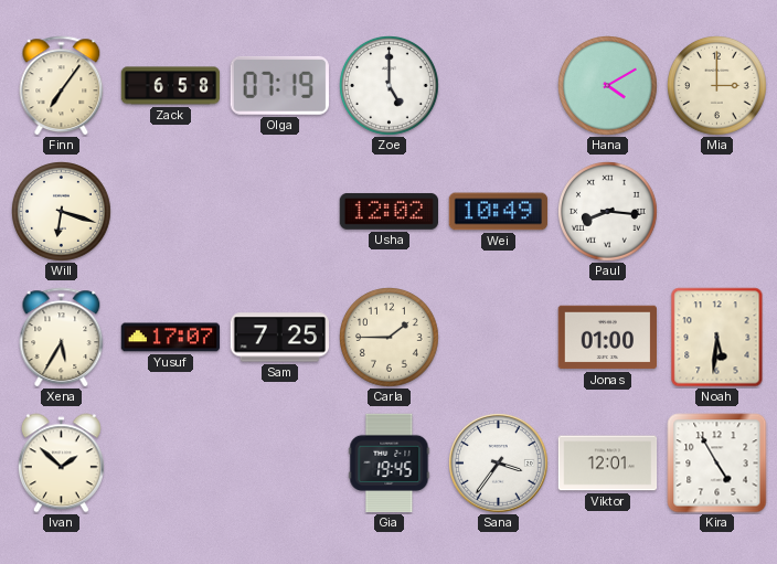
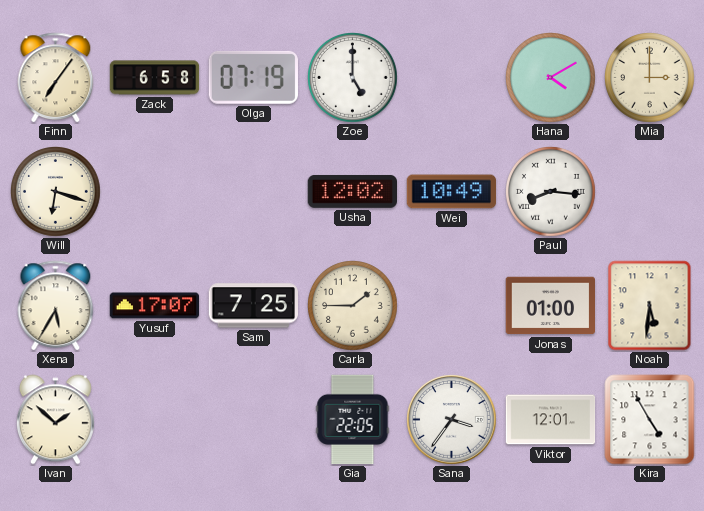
Gia: 19:45 -> 22:05
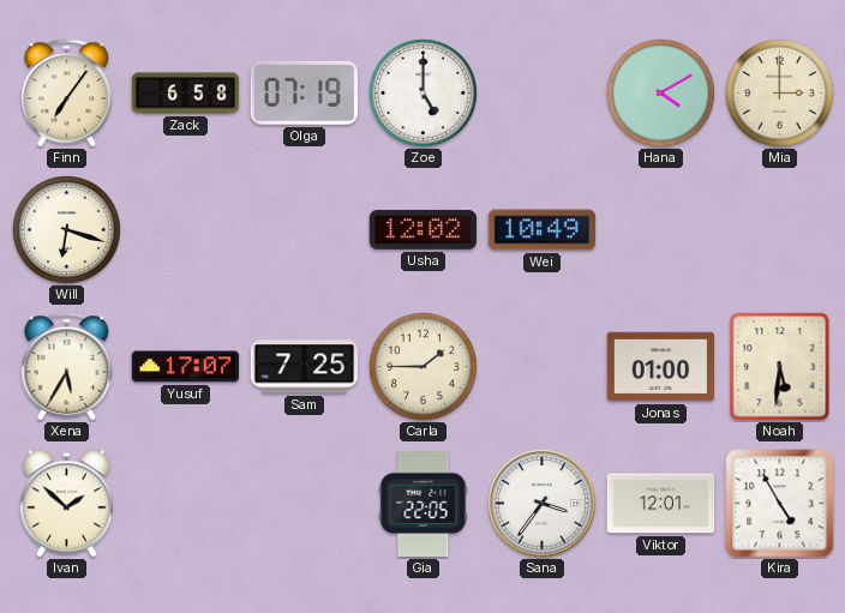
Paul: 8:16 -> none
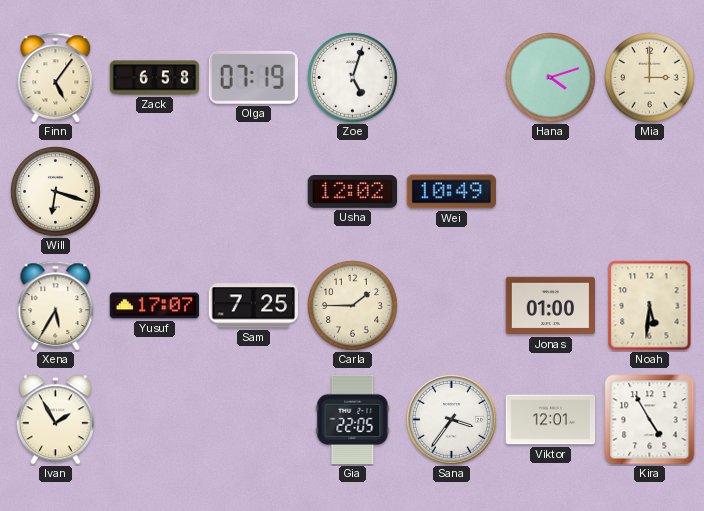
Finn: 7:06 -> 5:06
Zoe: 5:00 -> 5:03
Hana: 4:10 -> 4:12
Ivan: 1:52 -> 1:55
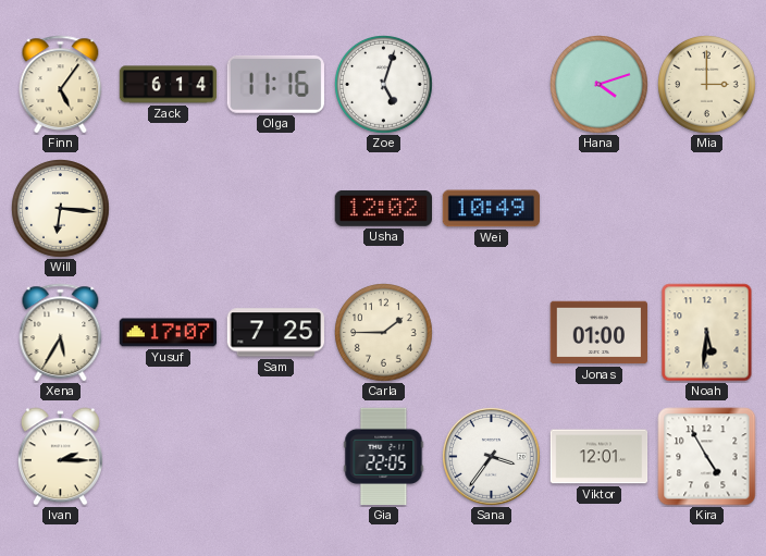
Zack: 6:58 -> 6:14
Olga: 07:19 -> 11:16
Will: 6:18 -> 6:16
Ivan: 1:55 -> 2:15
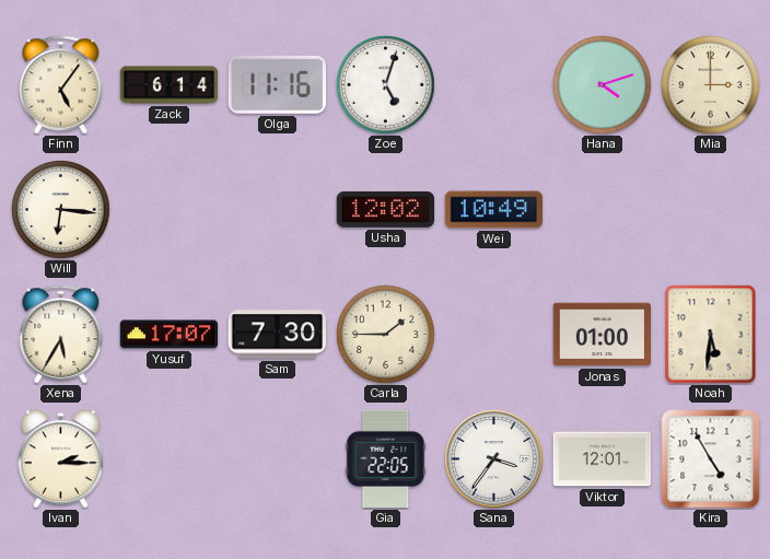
Sam: 7:25 -> 7:30
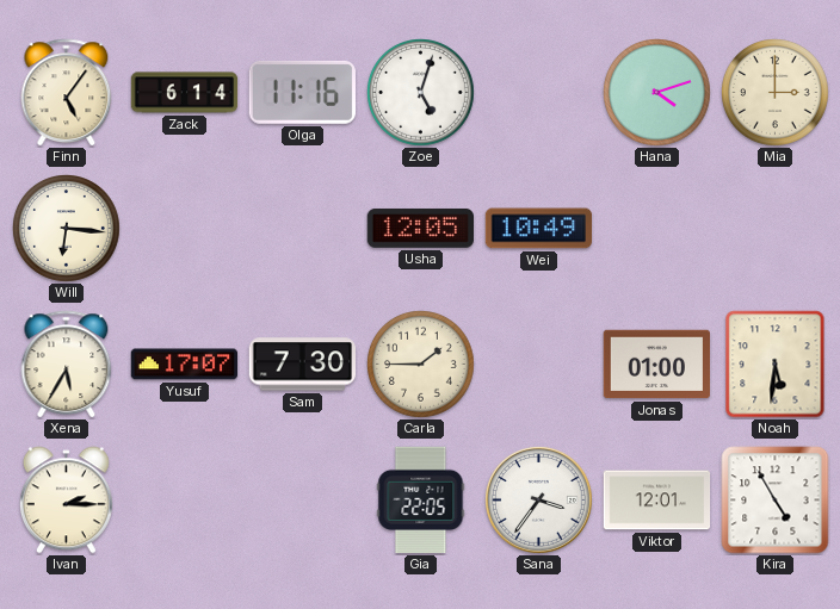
Usha: 12:02 -> 12:05
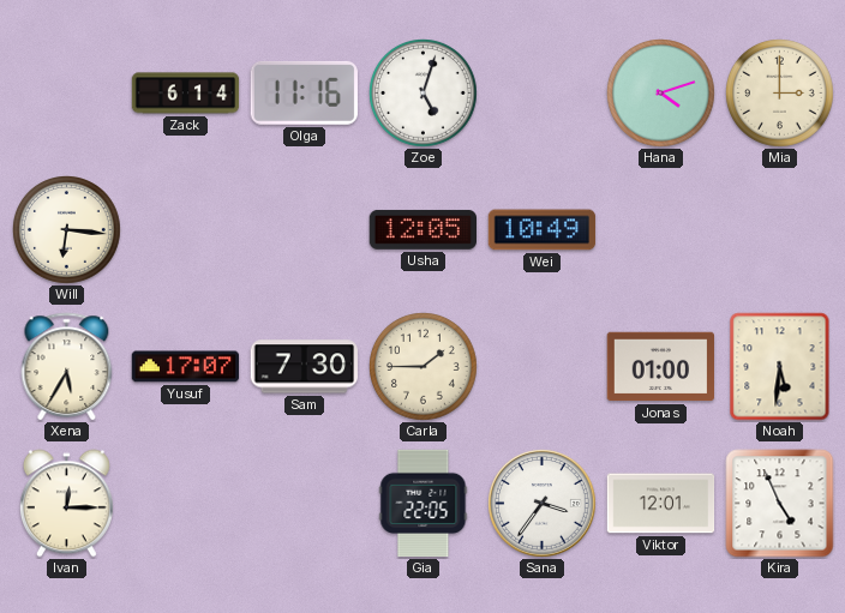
Finn: 5:06 -> none
Ivan: 2:15 -> 12:15
Kira: 4:55 -> 4:56
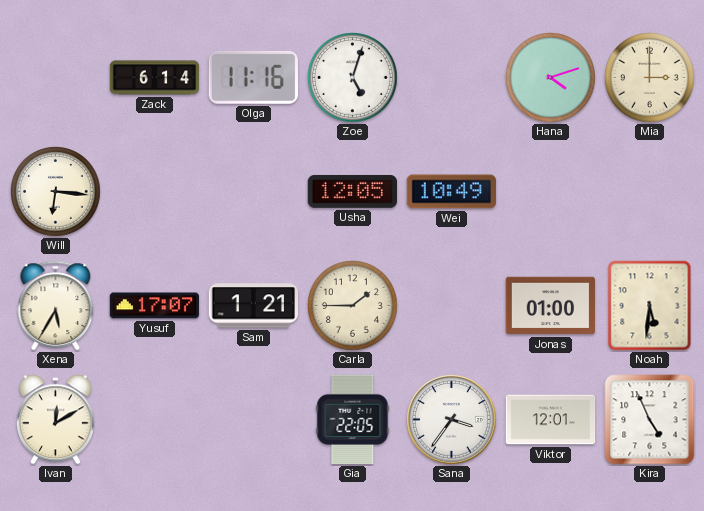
Sam: 7:30 -> 1:21
Ivan: 12:15 -> 12:10
